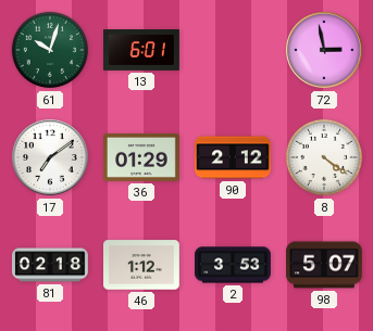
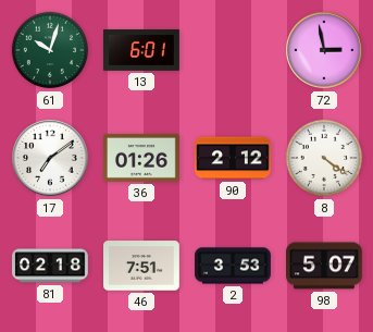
36: 01:29 -> 01:26
46: 1:12 -> 7:51
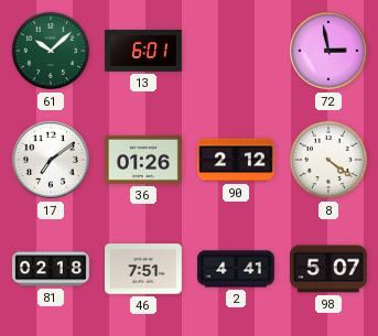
61: 10:03 -> 10:08
2: 3:53 -> 4:41
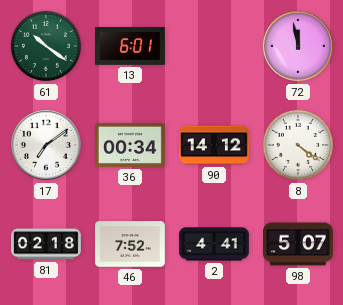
61: 10:08 -> 10:21
72: 2:58 -> 11:58
36: 01:26 -> 00:34
90: 2:12 -> 14:12
46: 7:51 -> 7:52
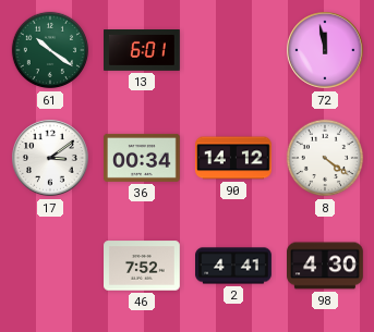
17: 7:09 -> 3:09
81: 02:18 -> none
98: 5:07 -> 4:30
